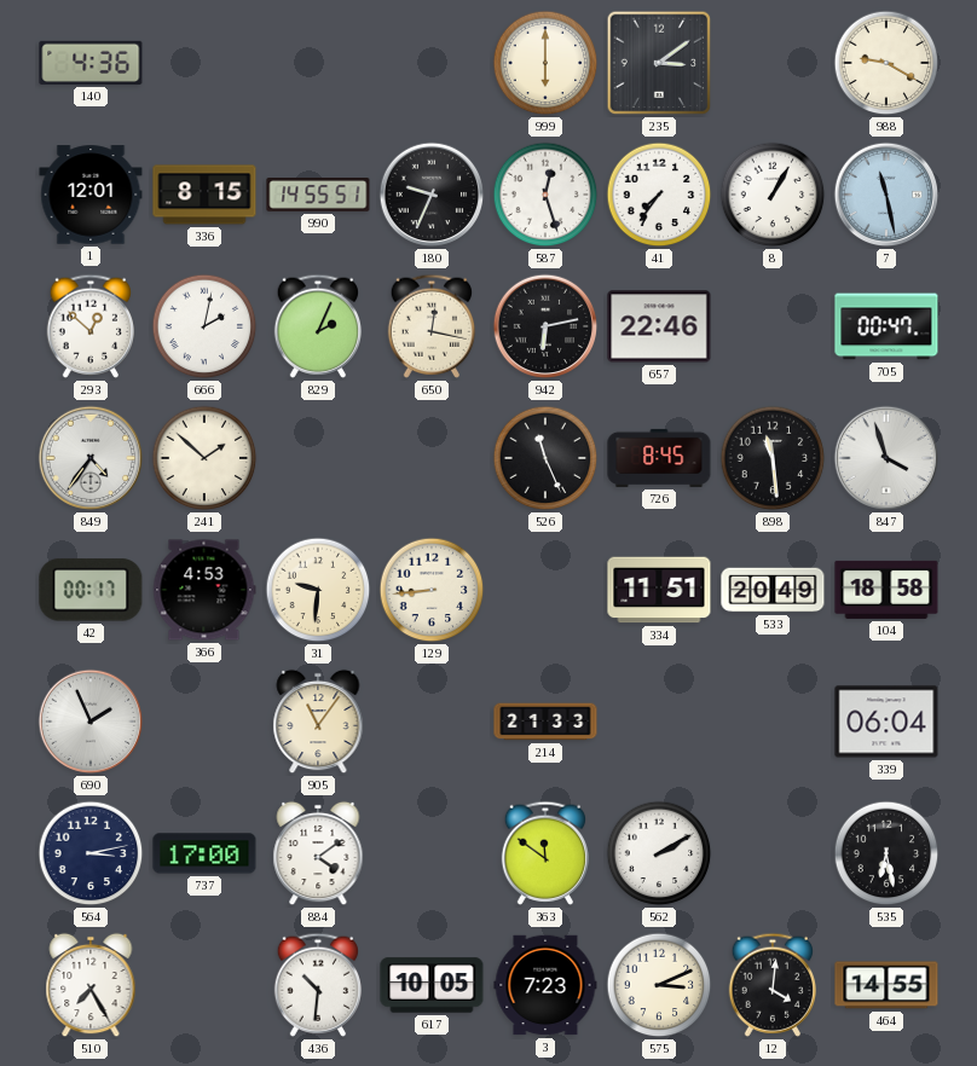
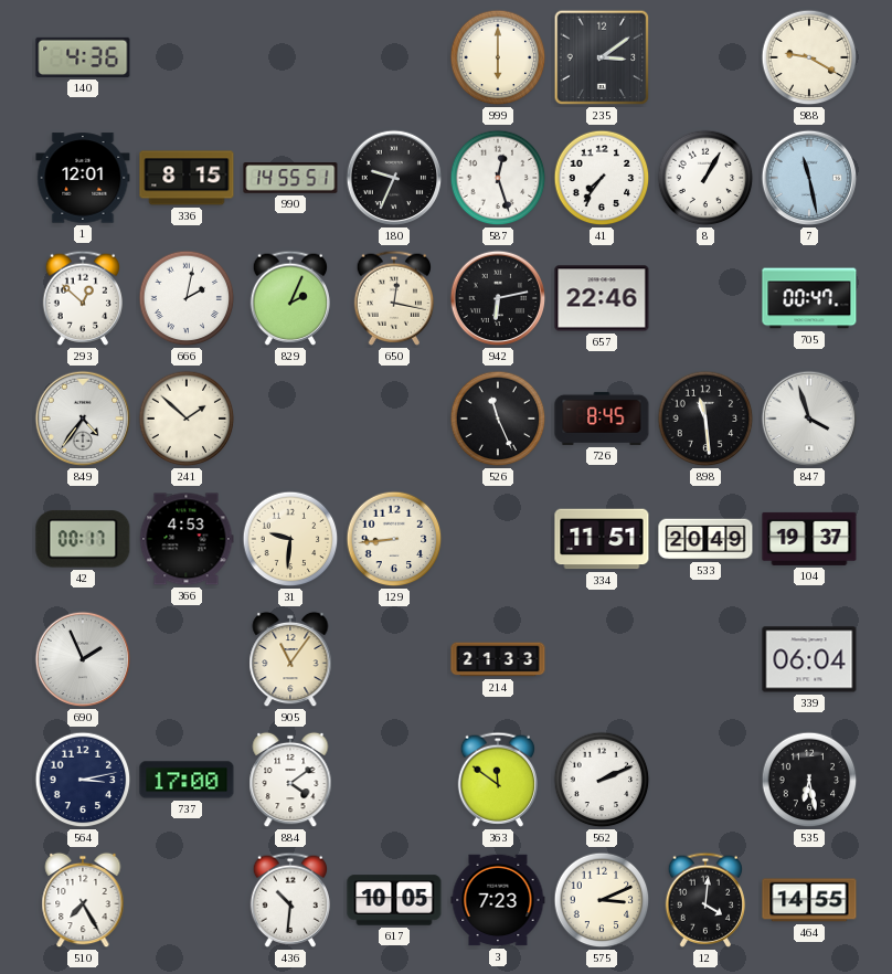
104: 18:58 -> 19:37
562: 2:10 -> 2:11
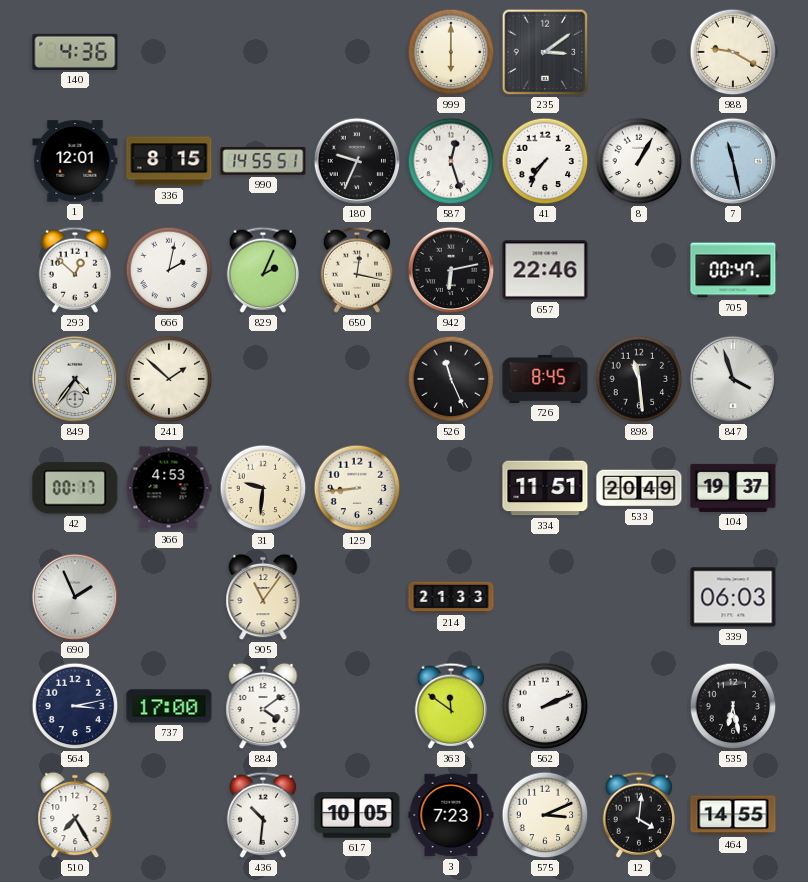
339: 06:04 -> 06:03
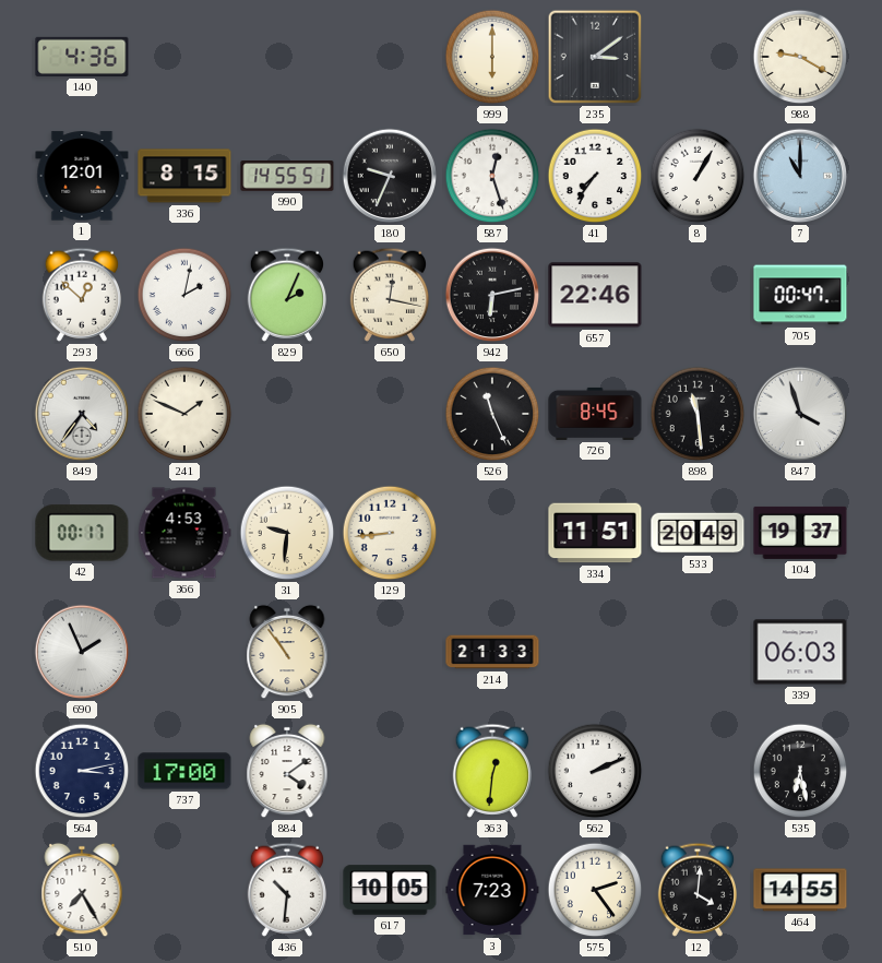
7: 11:28 -> 11:00
241: 1:52 -> 1:49
905: 11:06 -> 10:54
363: 11:51 -> 12:31
575: 3:11 -> 2:24
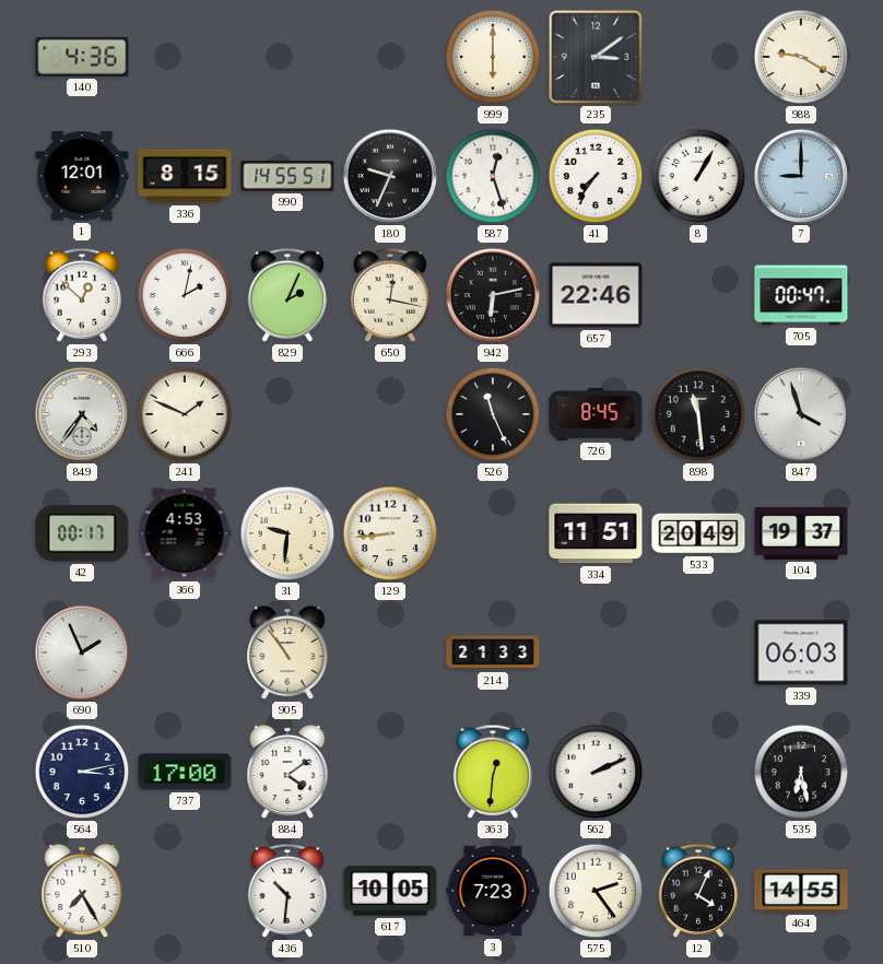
7: 11:00 -> 9:00
12: 4:01 -> 4:04
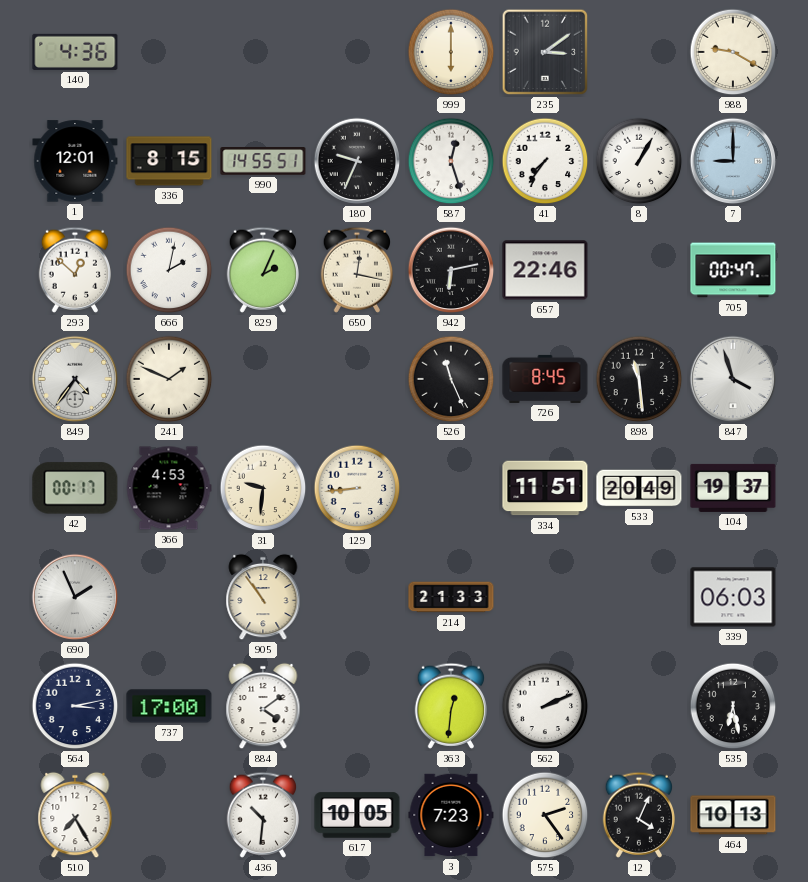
464: 14:55 -> 10:13
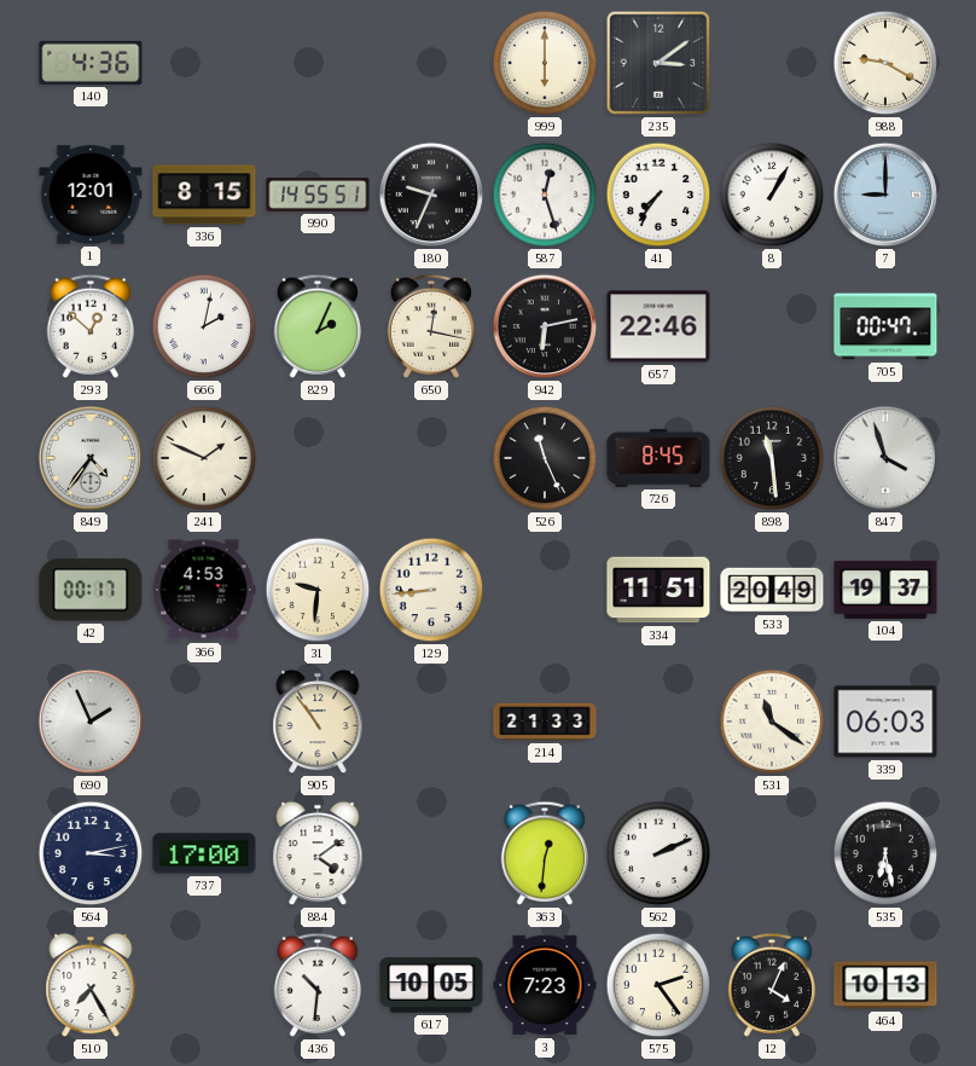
531: none -> 11:21
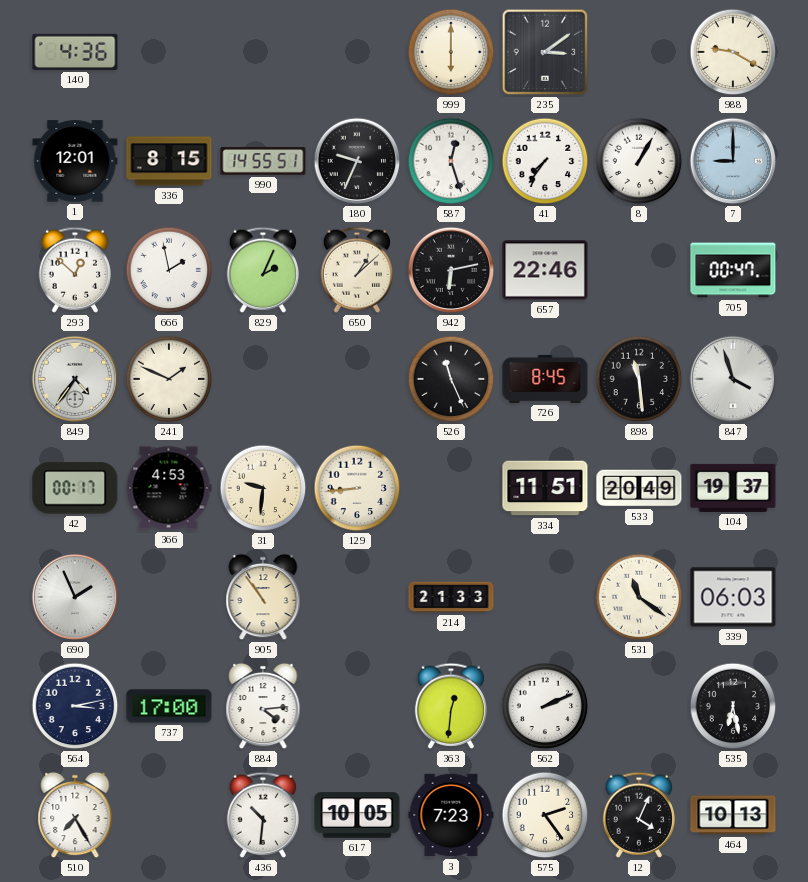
666: 2:02 -> 1:58
650: 12:17 -> 1:08
884: 4:09 -> 4:14
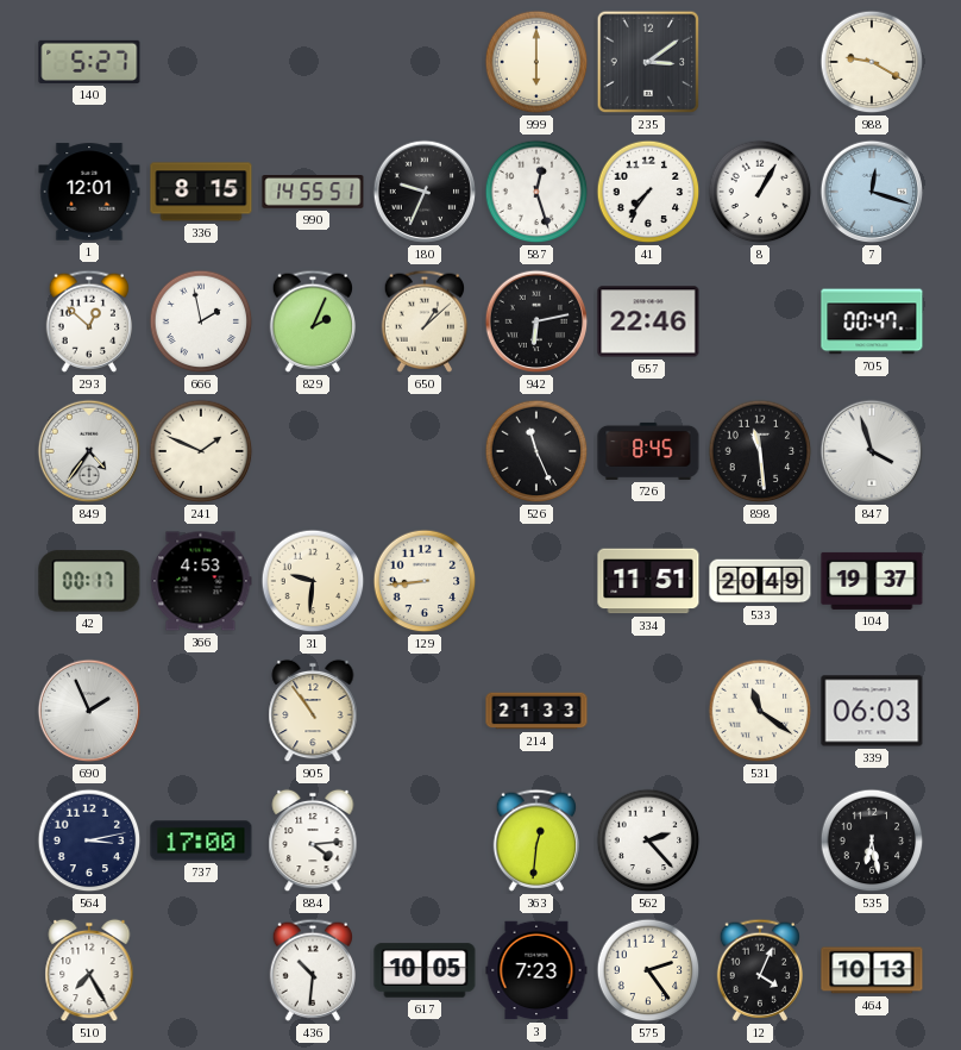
140: 4:36 -> 5:27
7: 9:00 -> 12:18
562: 2:11 -> 2:23
